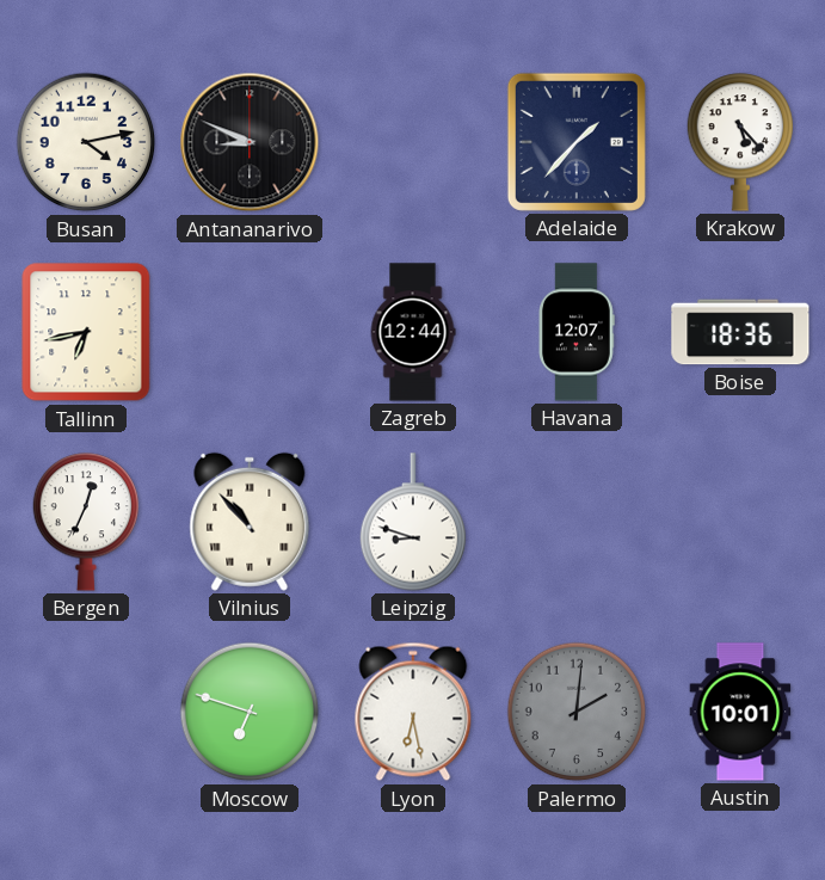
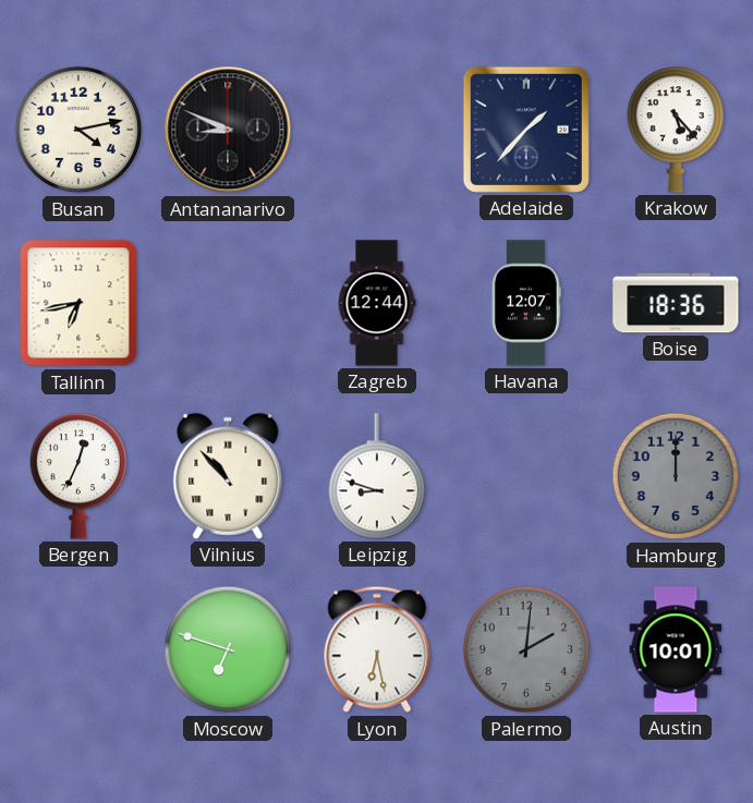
Hamburg: none -> 12:00
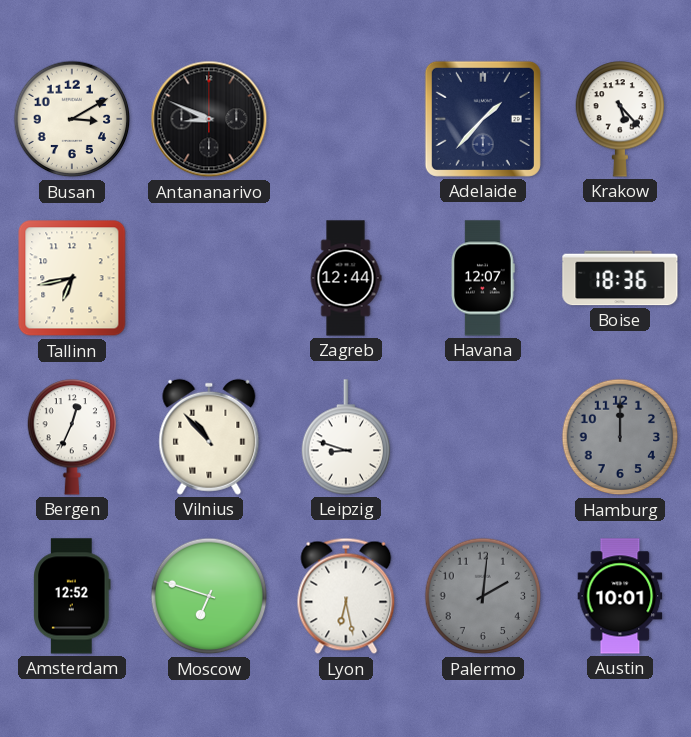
Busan: 4:13 -> 3:10
Amsterdam: none -> 12:52
